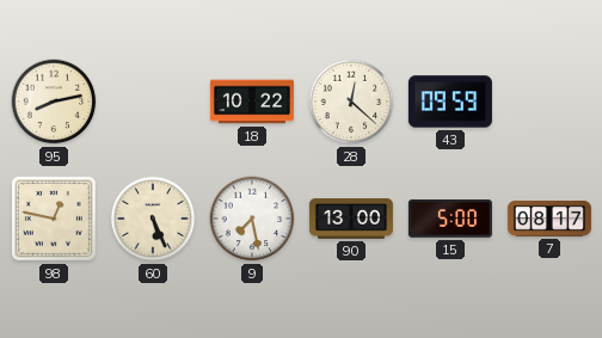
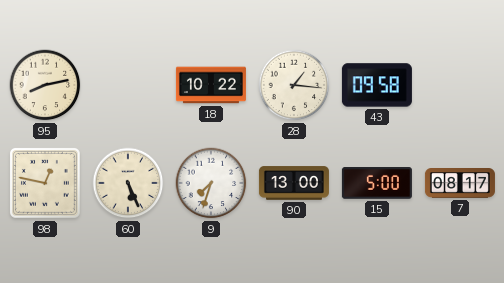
28: 12:22 -> 1:16
43: 09:59 -> 09:58
9: 7:28 -> 7:33
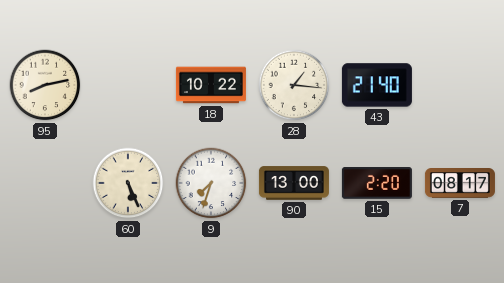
43: 09:58 -> 21:40
98: 12:47 -> none
15: 5:00 -> 2:20
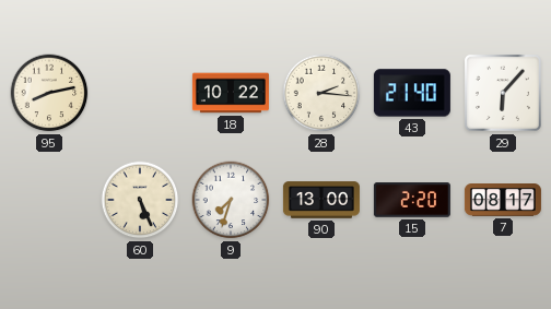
28: 1:16 -> 2:16
29: none -> 6:07
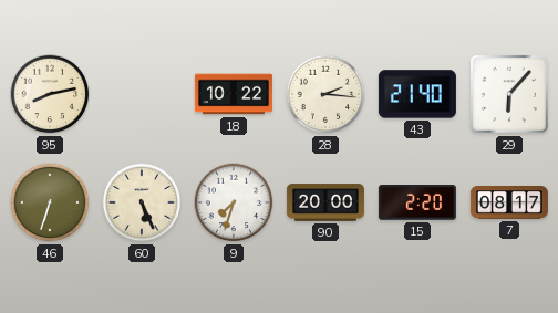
46: none -> 6:33
90: 13:00 -> 20:00
